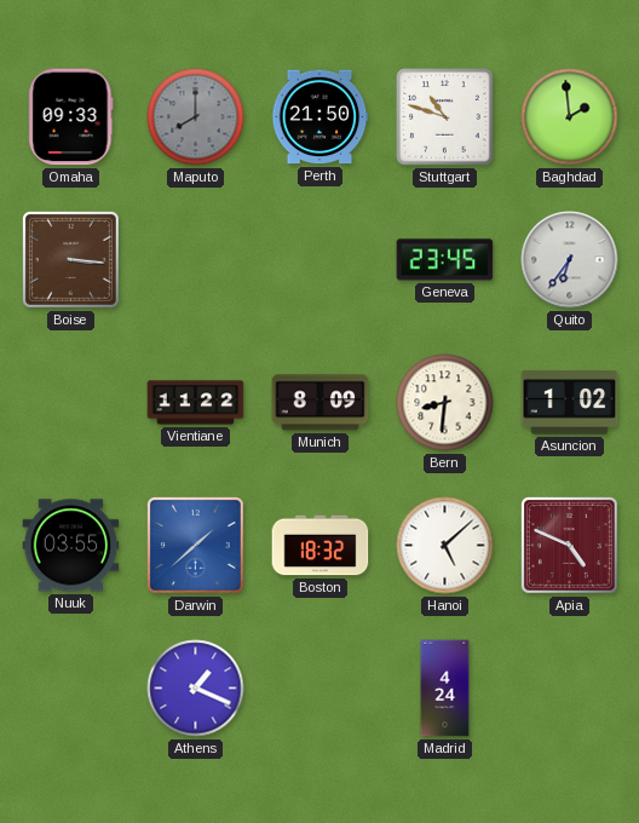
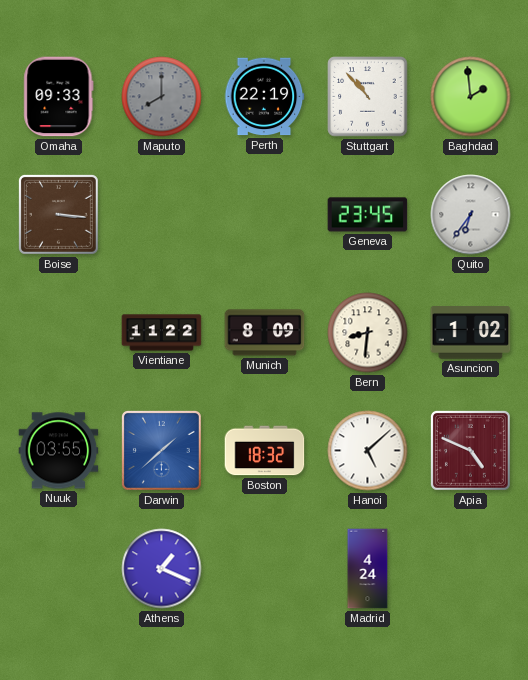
Perth: 21:50 -> 22:19
Stuttgart: 10:48 -> 10:53
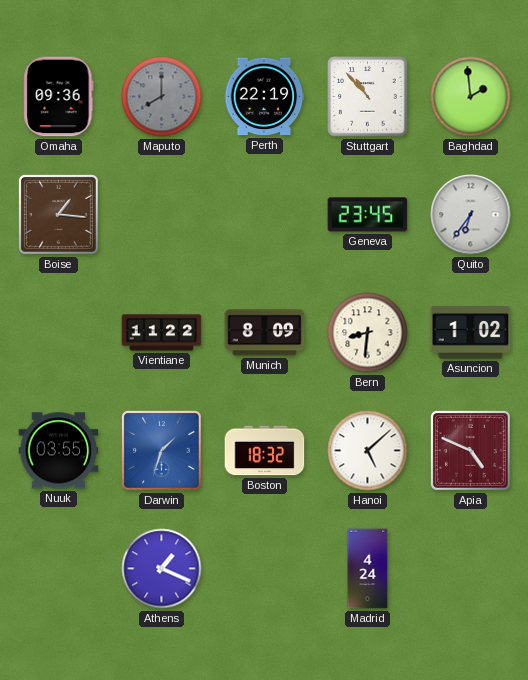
Omaha: 09:33 -> 09:36
Boise: 3:16 -> 1:16
Darwin: 1:38 -> 1:33
